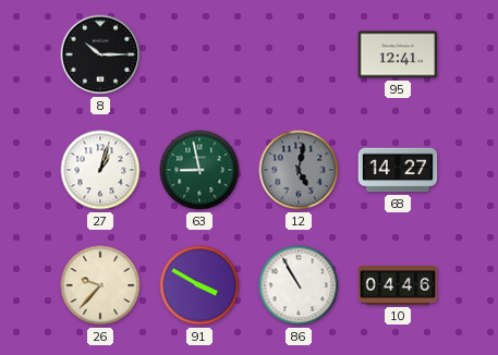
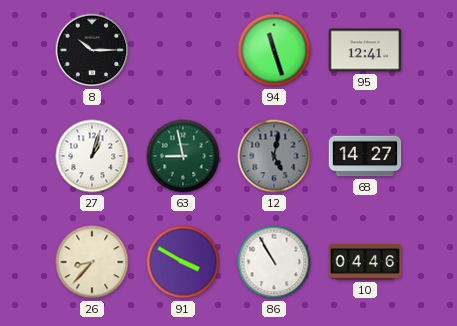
94: none -> 11:27
26: 9:37 -> 8:37
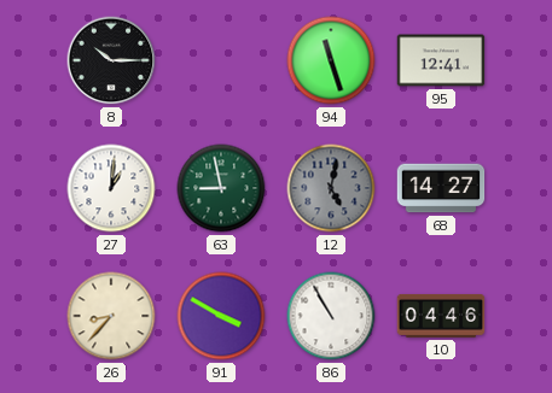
27: 1:03 -> 1:01
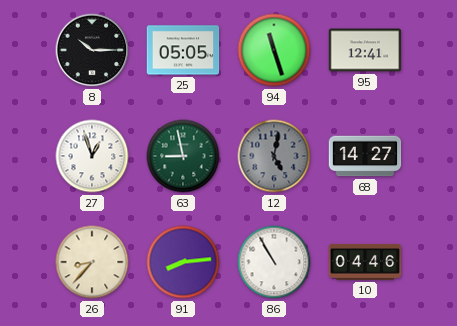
25: none -> 05:05
27: 1:01 -> 12:57
91: 3:50 -> 8:14
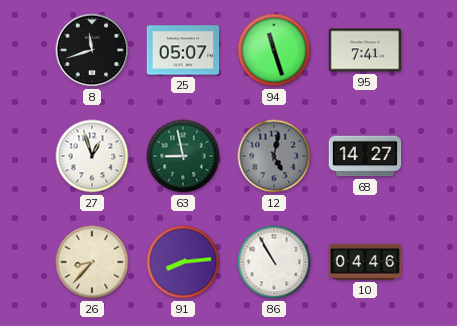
8: 10:15 -> 11:42
25: 05:05 -> 05:07
95: 12:41 -> 7:41
